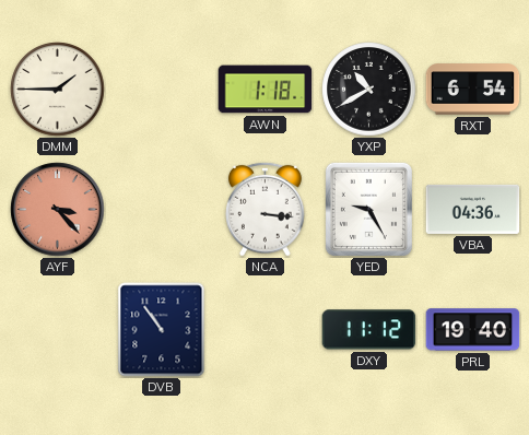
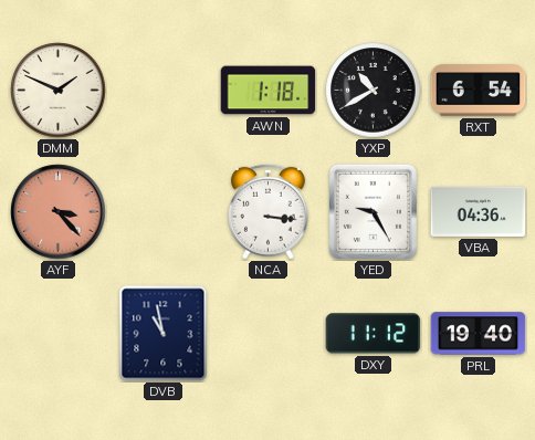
DMM: 1:45 -> 1:49
DVB: 10:54 -> 10:58
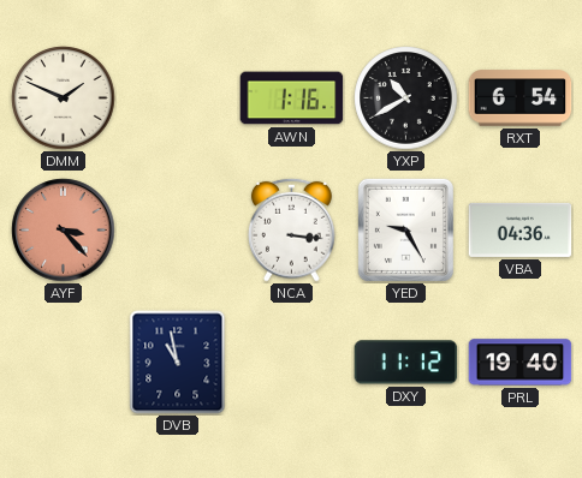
AWN: 1:18 -> 1:16
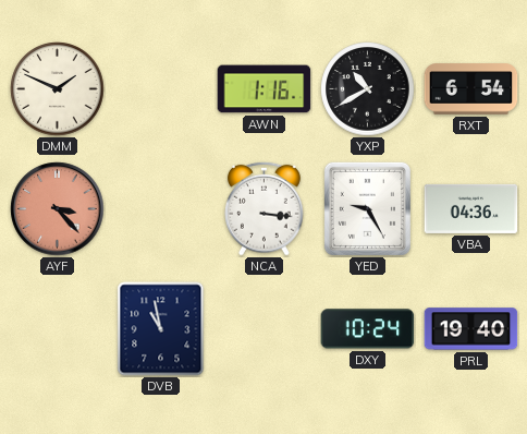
DXY: 11:12 -> 10:24
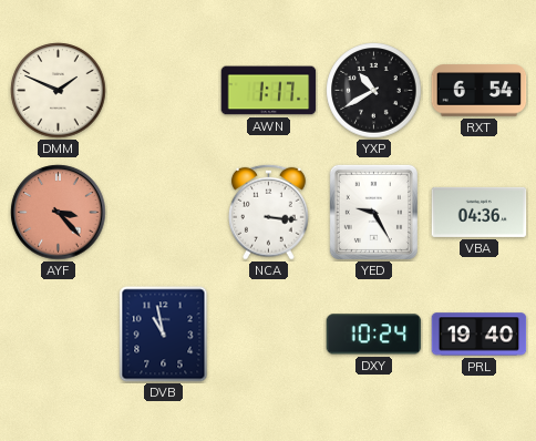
AWN: 1:16 -> 1:17
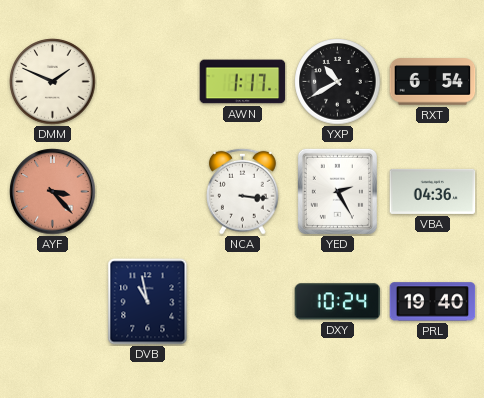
YED: 9:25 -> 2:25
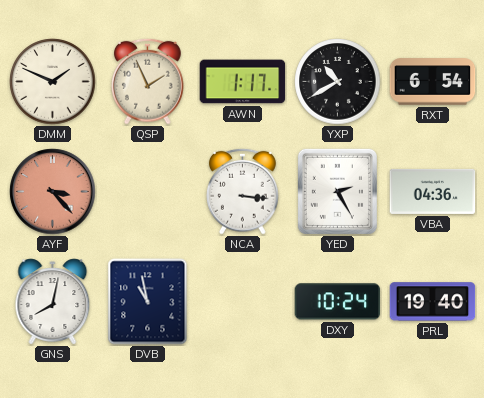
QSP: none -> 1:56
GNS: none -> 8:02
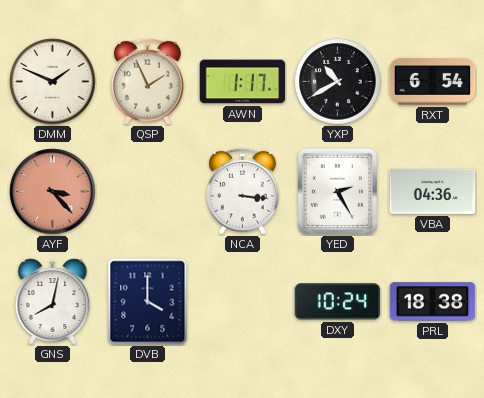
DVB: 10:58 -> 4:00
PRL: 19:40 -> 18:38
